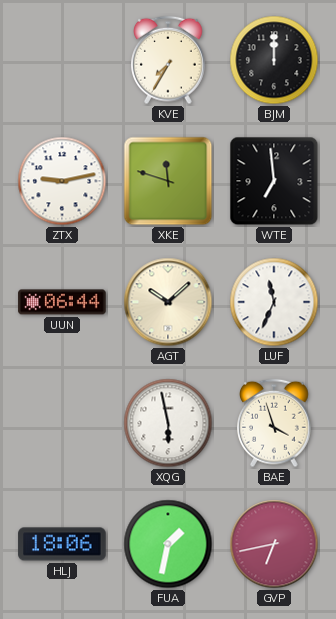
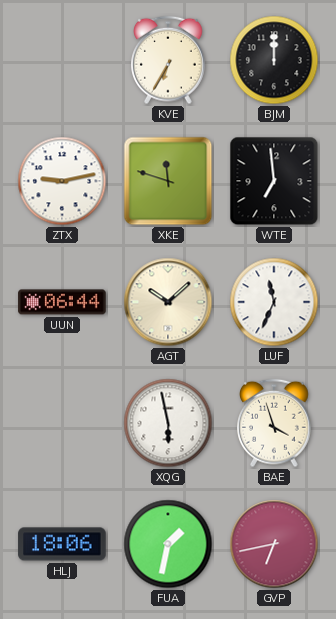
KVE: 7:35 -> 6:35
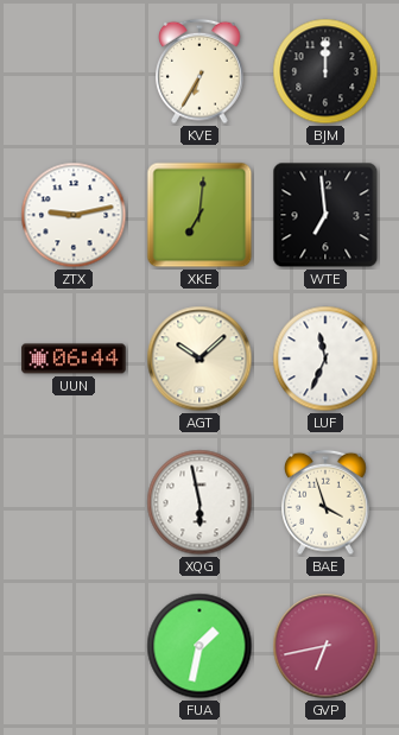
XKE: 11:48 -> 7:01
HLJ: 18:06 -> none
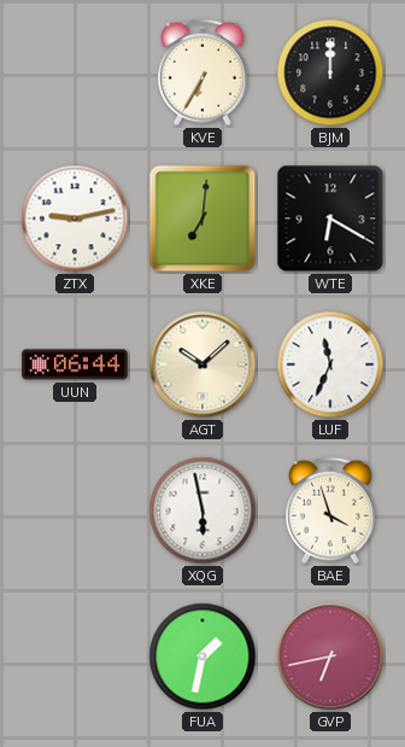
WTE: 6:59 -> 6:20
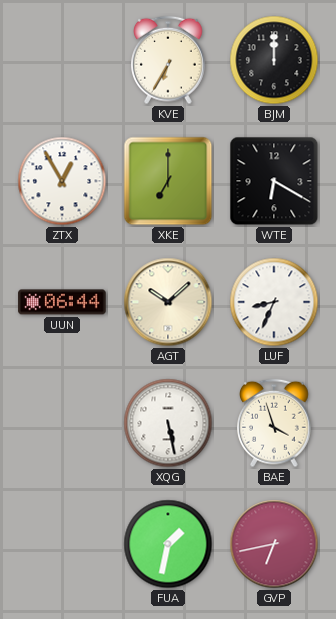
ZTX: 9:13 -> 12:55
XKE: 7:01 -> 7:00
LUF: 11:34 -> 8:34
XQG: 5:58 -> 5:28
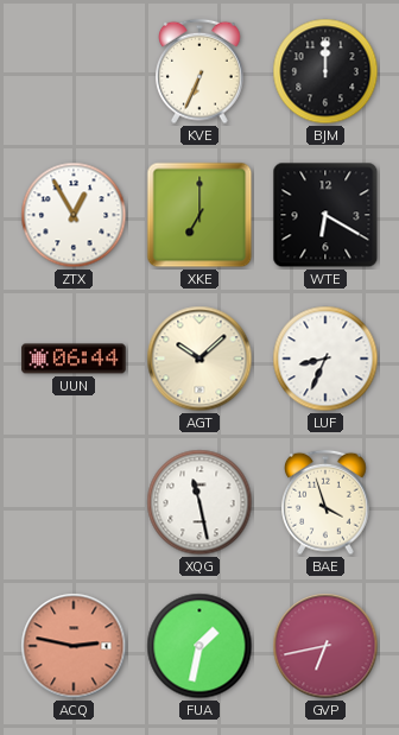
KVE: 6:35 -> 6:34
XQG: 5:28 -> 11:28
ACQ: none -> 2:47
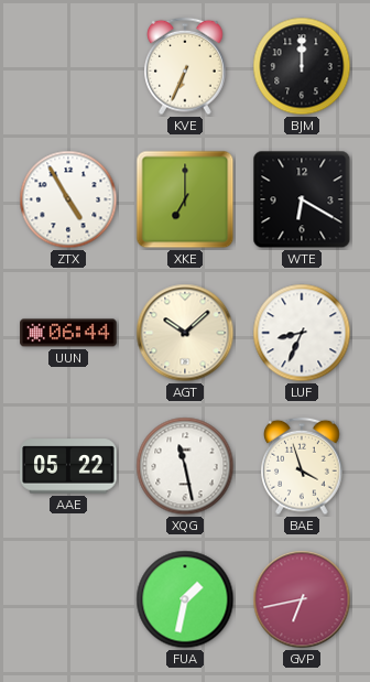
ZTX: 12:55 -> 4:55
AAE: none -> 05:22
ACQ: 2:47 -> none
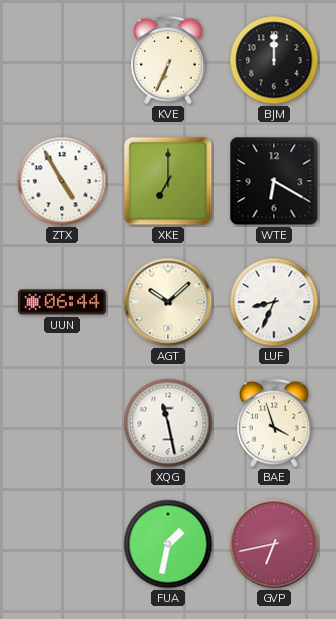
AAE: 05:22 -> none
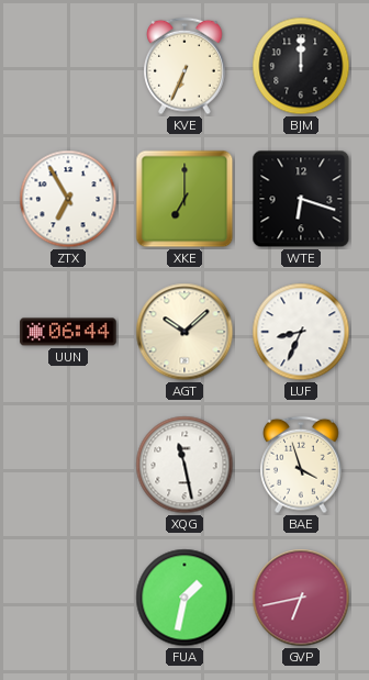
ZTX: 4:55 -> 6:55
WTE: 6:20 -> 6:18
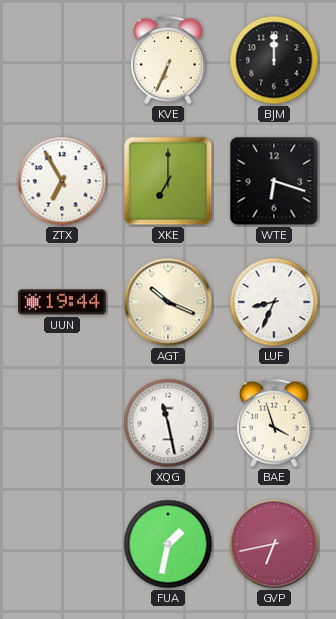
UUN: 06:44 -> 19:44
AGT: 10:08 -> 10:19
